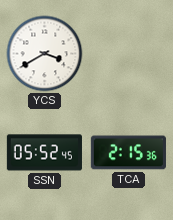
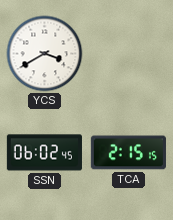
SSN: 05:52 -> 06:02
TCA: 2:15:36 -> 2:15:15
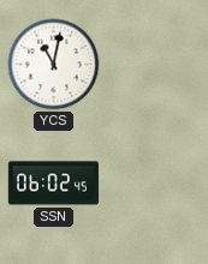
YCS: 3:40 -> 11:02
TCA: 2:15 -> none
